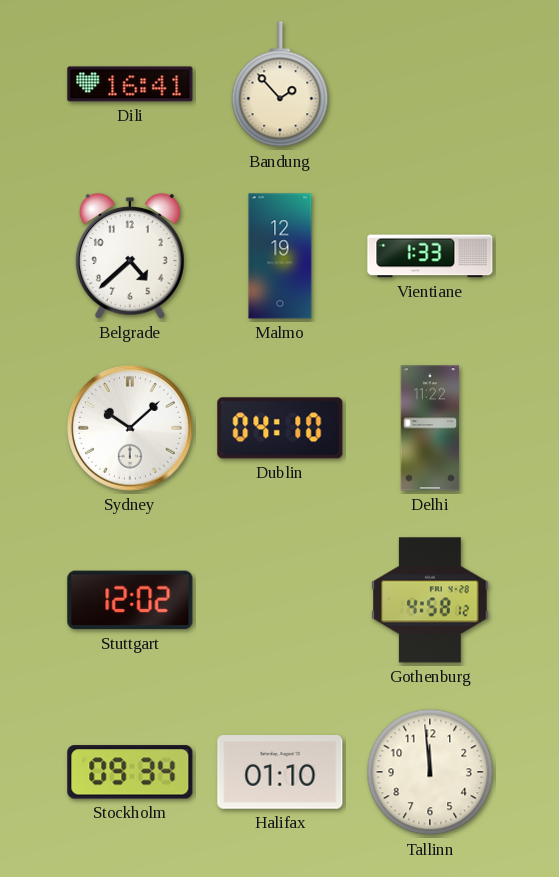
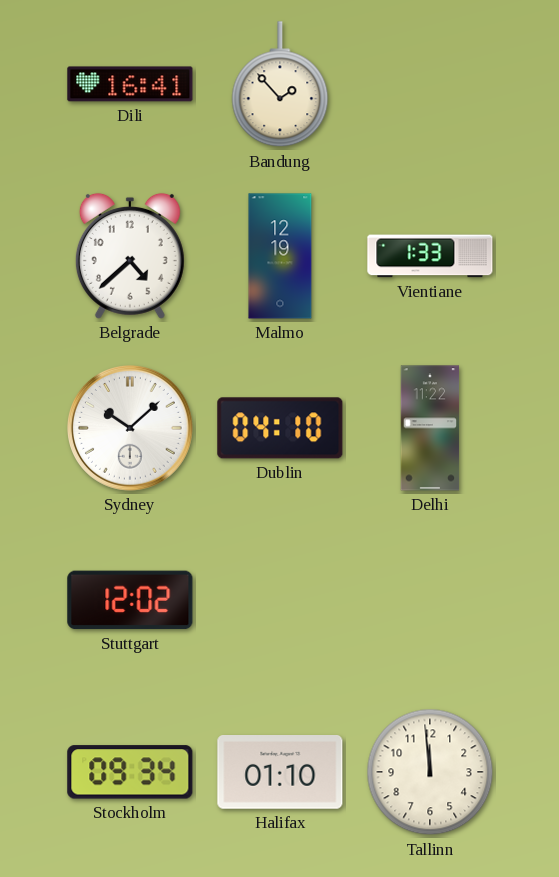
Gothenburg: 4:58 -> none
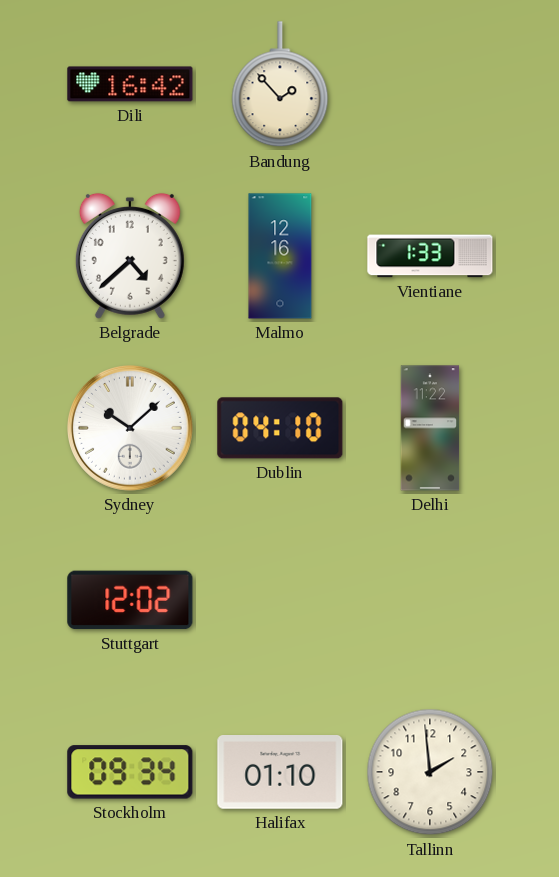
Dili: 16:41 -> 16:42
Malmo: 12:19 -> 12:16
Tallinn: 11:59 -> 1:59
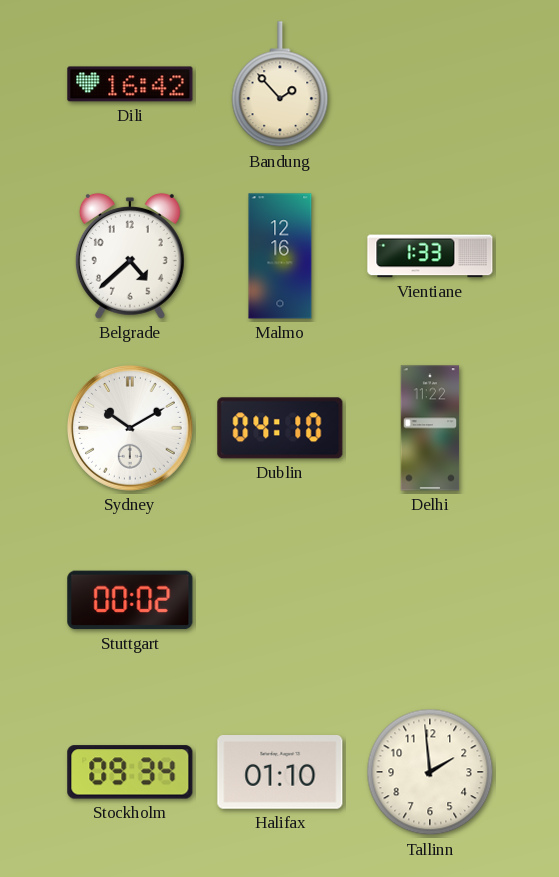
Sydney: 10:08 -> 10:10
Stuttgart: 12:02 -> 00:02
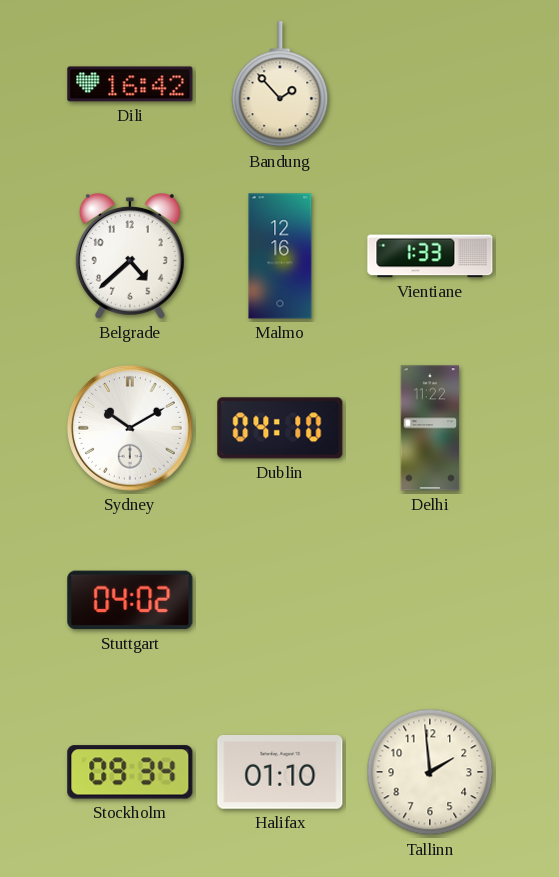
Stuttgart: 00:02 -> 04:02
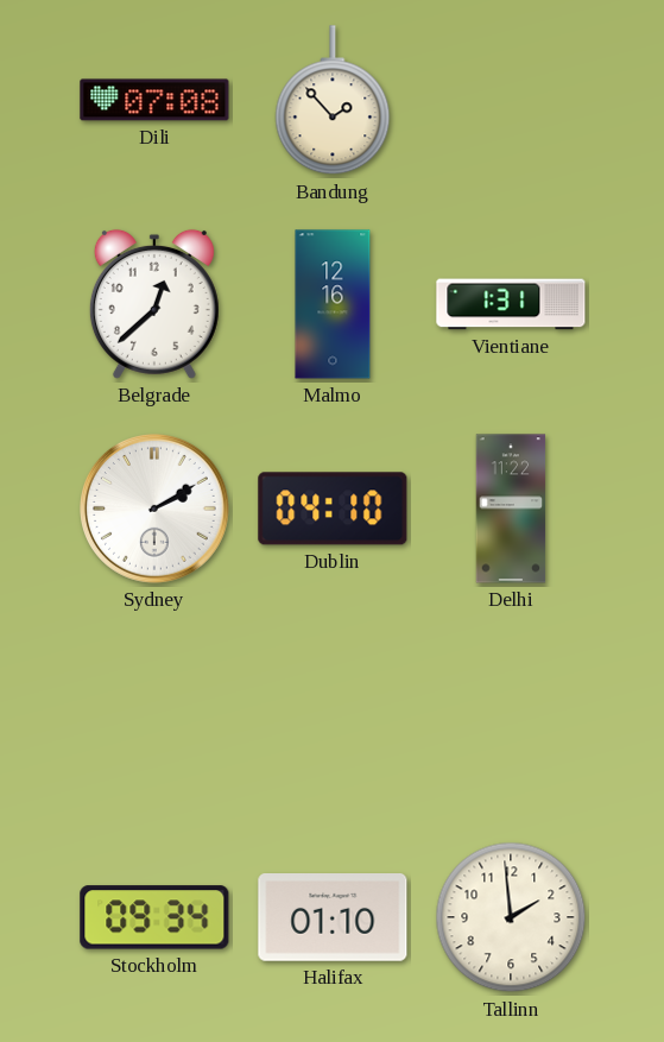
Dili: 16:42 -> 07:08
Belgrade: 4:38 -> 12:38
Vientiane: 1:33 -> 1:31
Sydney: 10:10 -> 2:10
Stuttgart: 04:02 -> none
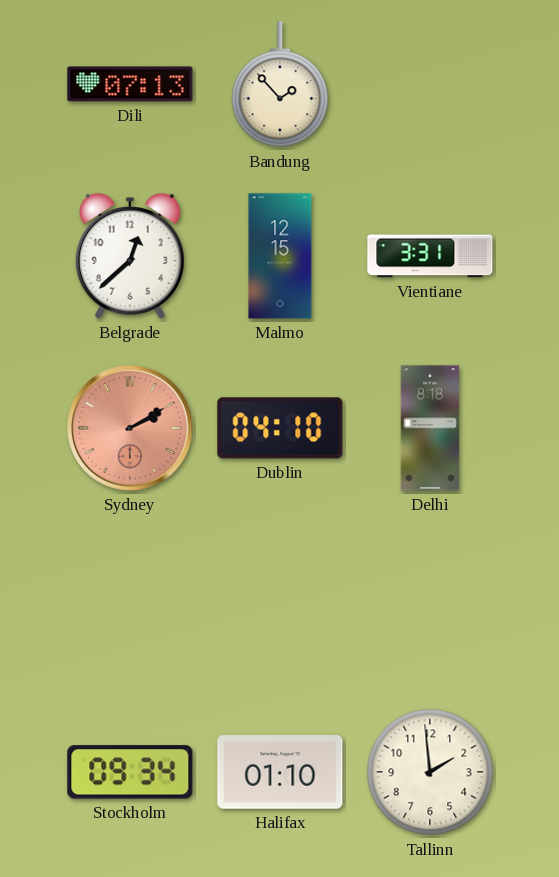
Dili: 07:08 -> 07:13
Malmo: 12:16 -> 12:15
Vientiane: 1:31 -> 3:31
Sydney dial: white -> salmon
Delhi: 11:22 -> 8:18
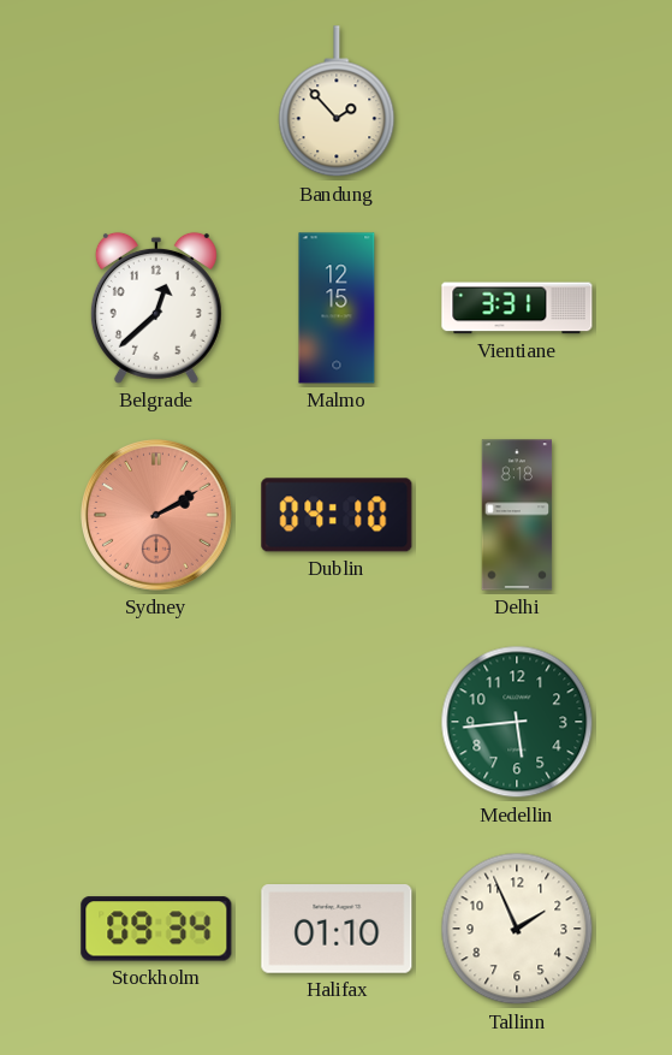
Dili: 07:13 -> none
Medellin: none -> 5:44
Tallinn: 1:59 -> 1:56
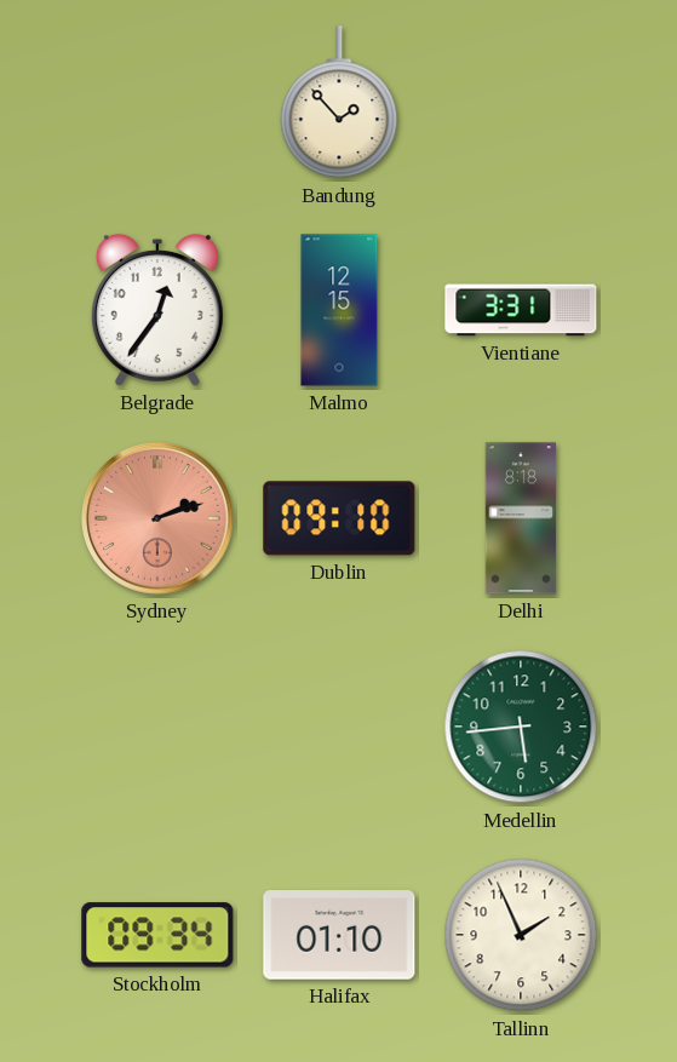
Belgrade: 12:38 -> 12:36
Sydney: 2:10 -> 2:12
Dublin: 04:10 -> 09:10
